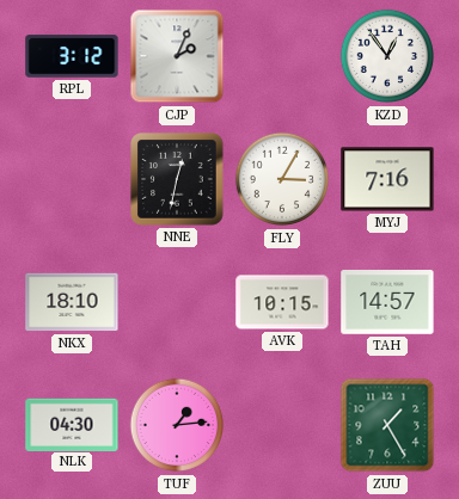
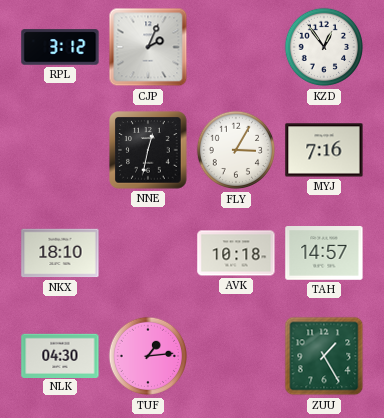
AVK: 10:15 -> 10:18
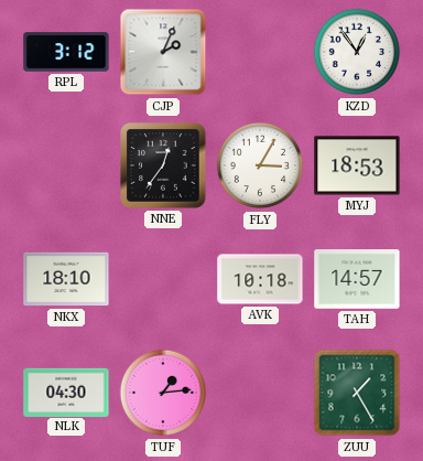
NNE: 12:32 -> 12:36
MYJ: 7:16 -> 18:53
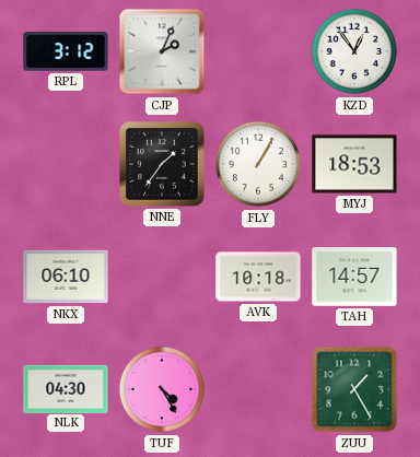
NNE: 12:36 -> 1:36
FLY: 3:05 -> 1:05
NKX: 18:10 -> 06:10
TUF: 1:14 -> 4:25
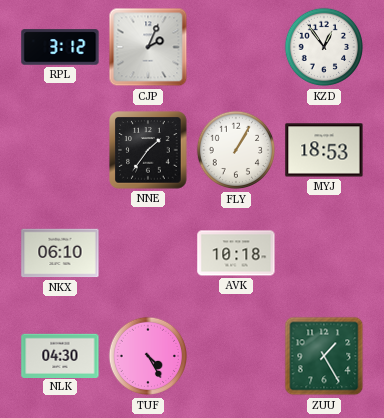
TAH: 14:57 -> none
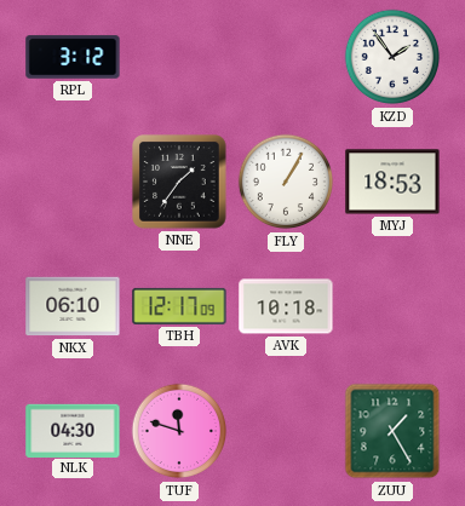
CJP: 2:04 -> none
KZD: 12:54 -> 1:54
TBH: none -> 12:17
TUF: 4:25 -> 11:48
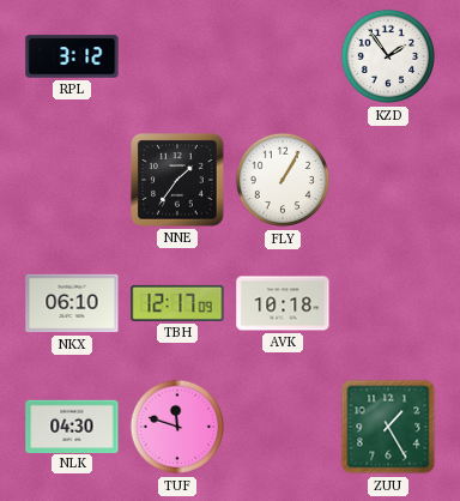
MYJ: 18:53 -> none
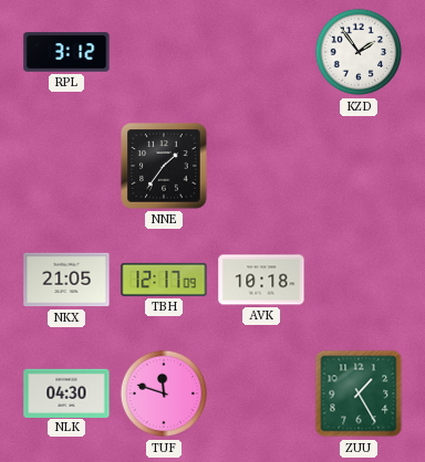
FLY: 1:05 -> none
NKX: 06:10 -> 21:05
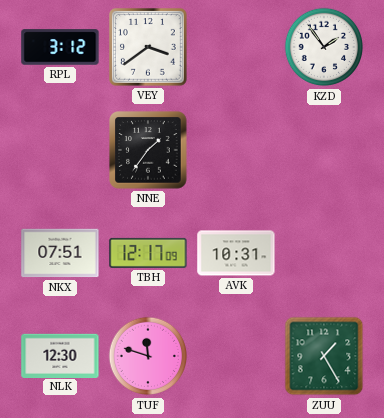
VEY: none -> 3:39
NKX: 21:05 -> 07:51
AVK: 10:18 -> 10:31
NLK: 04:30 -> 12:30
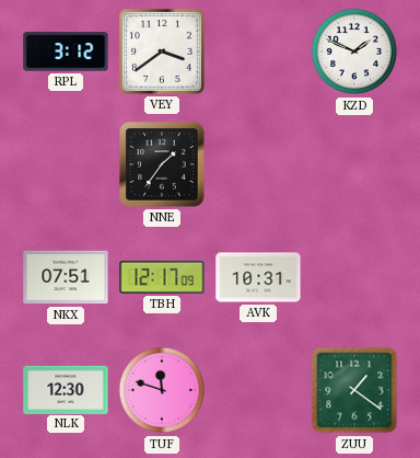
KZD: 1:54 -> 1:49
ZUU: 1:25 -> 1:21
